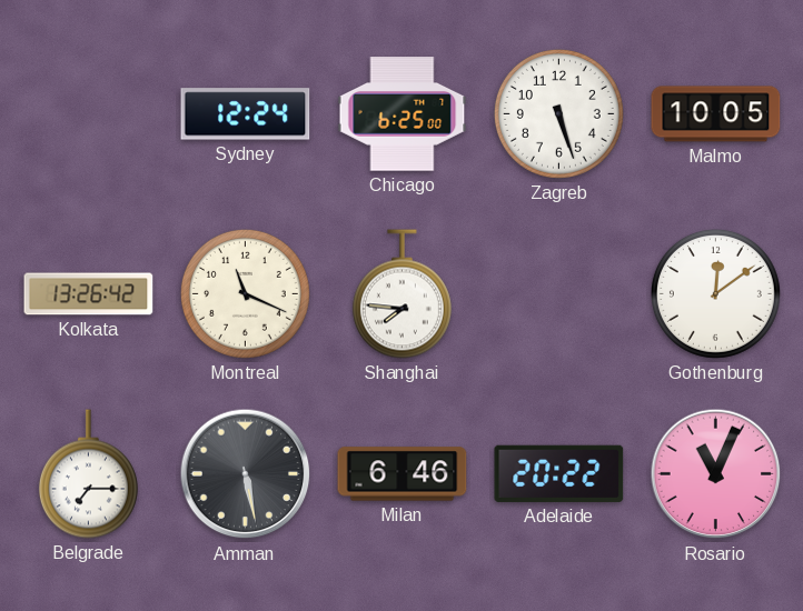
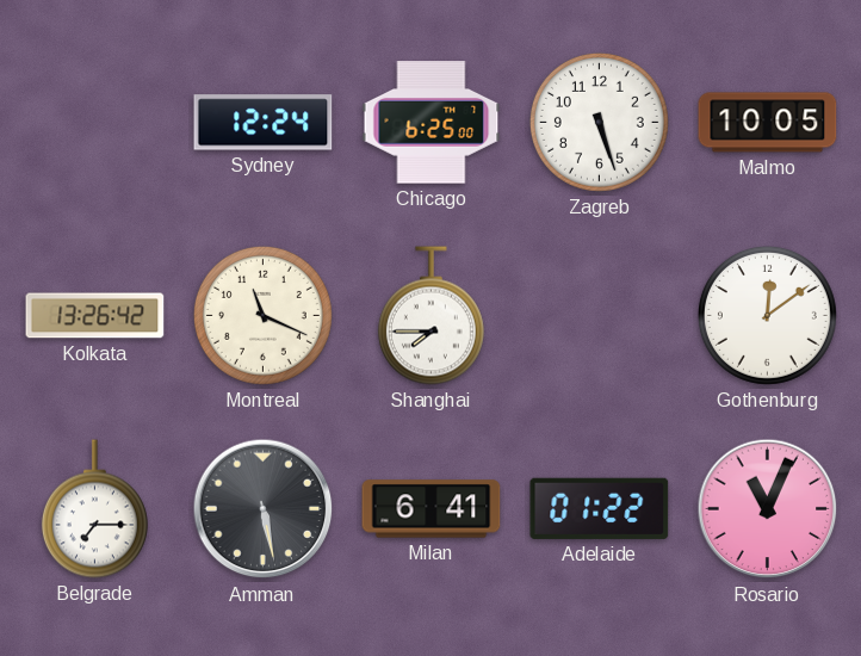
Shanghai: 7:46 -> 7:45
Milan: 6:46 -> 6:41
Adelaide: 20:22 -> 01:22
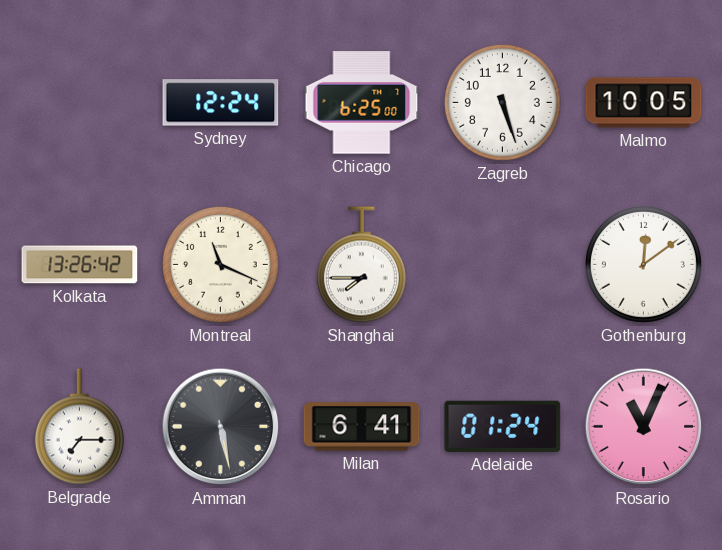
Adelaide: 01:22 -> 01:24
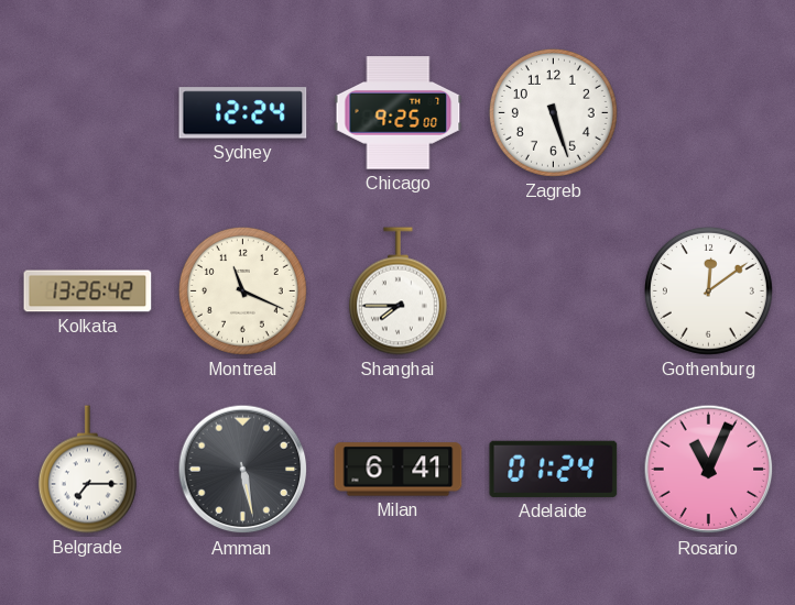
Chicago: 6:25 -> 9:25
Malmo: 10:05 -> none
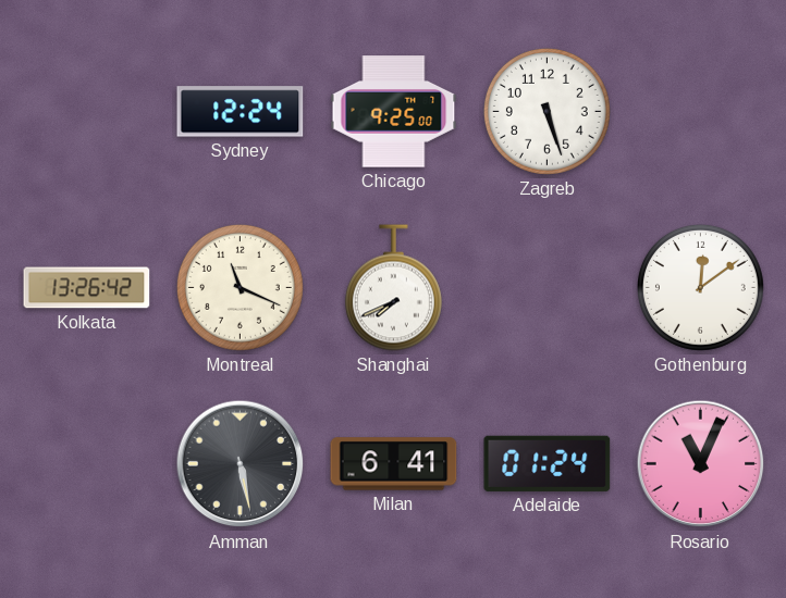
Shanghai: 7:45 -> 7:41
Belgrade: 7:15 -> none
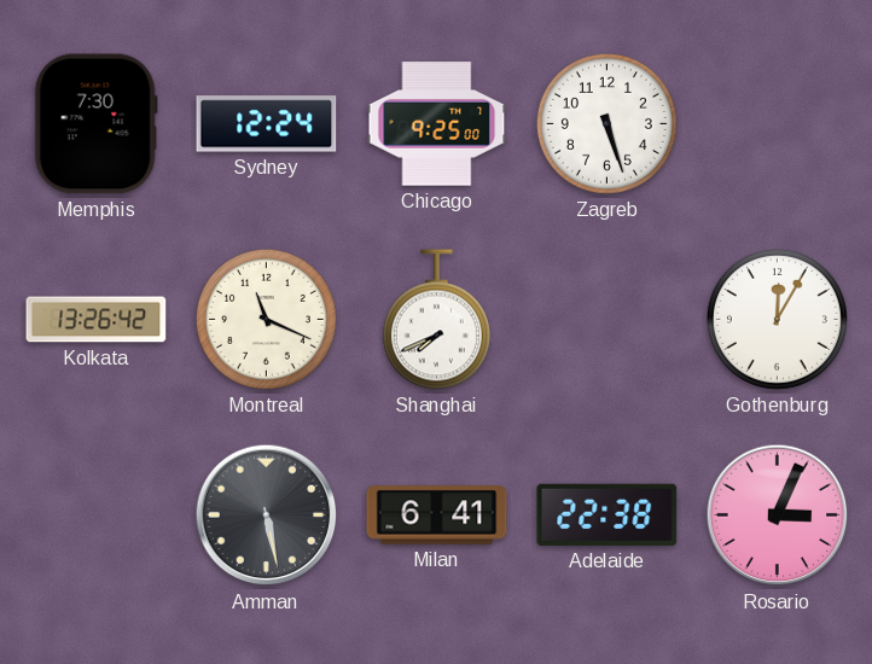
Memphis: none -> 7:30
Gothenburg: 12:09 -> 12:05
Adelaide: 01:24 -> 22:38
Rosario: 11:04 -> 3:04
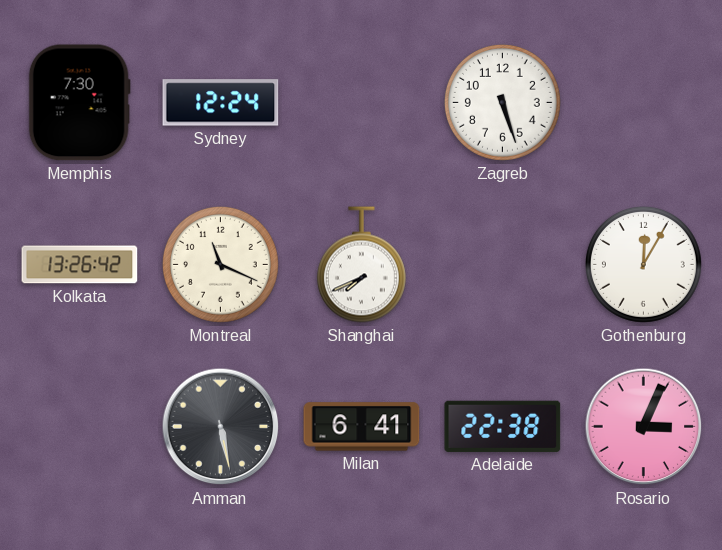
Chicago: 9:25 -> none
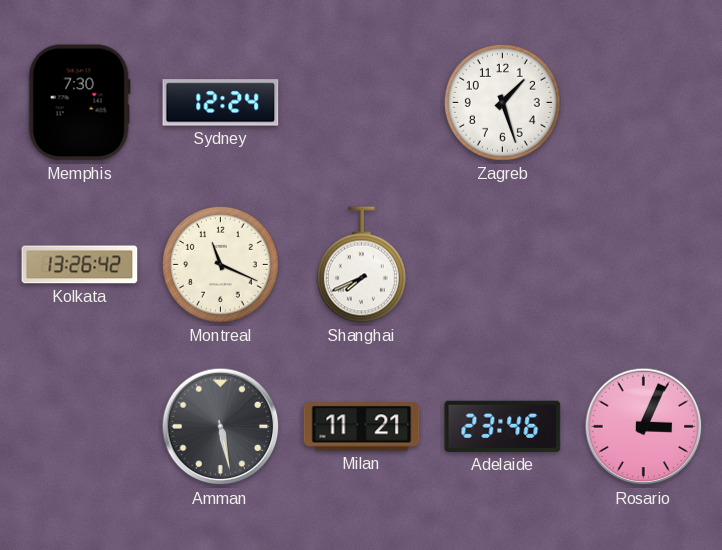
Zagreb: 5:27 -> 1:27
Gothenburg: 12:05 -> none
Milan: 6:41 -> 11:21
Adelaide: 22:38 -> 23:46
